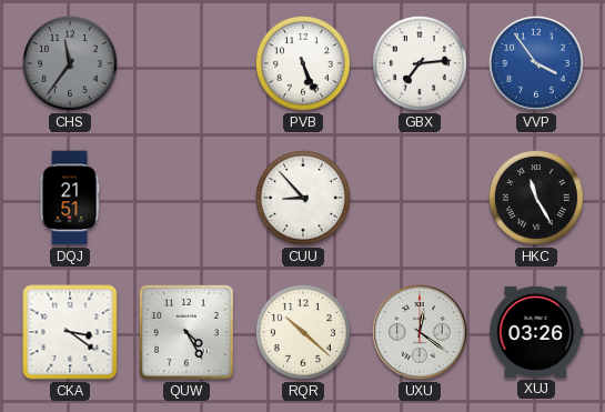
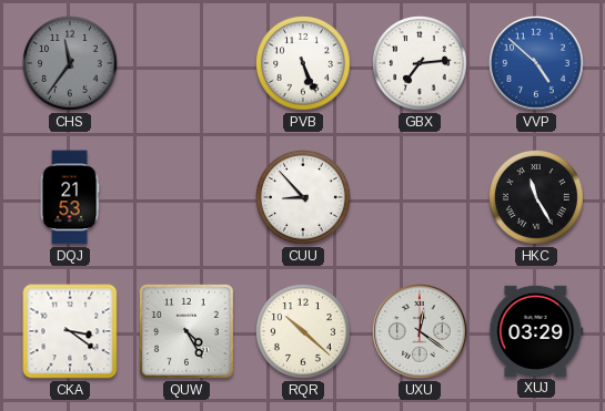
VVP: 3:54 -> 4:52
DQJ: 21:51 -> 21:53
XUJ: 03:26 -> 03:29
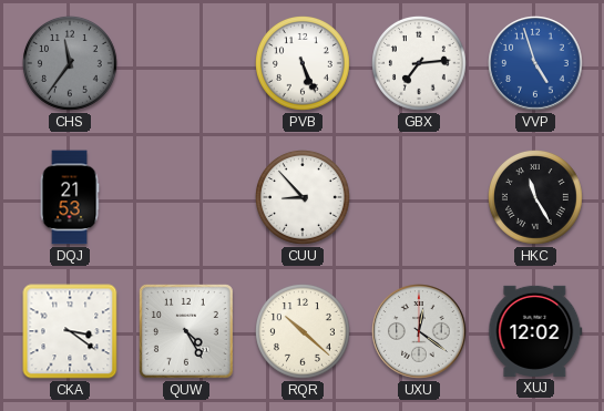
VVP: 4:52 -> 4:57
XUJ: 03:29 -> 12:02
